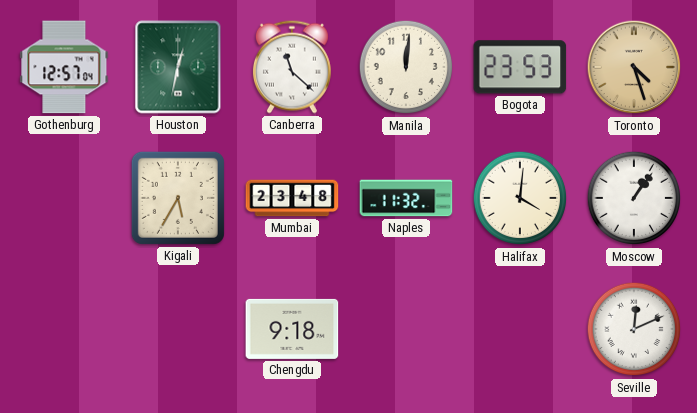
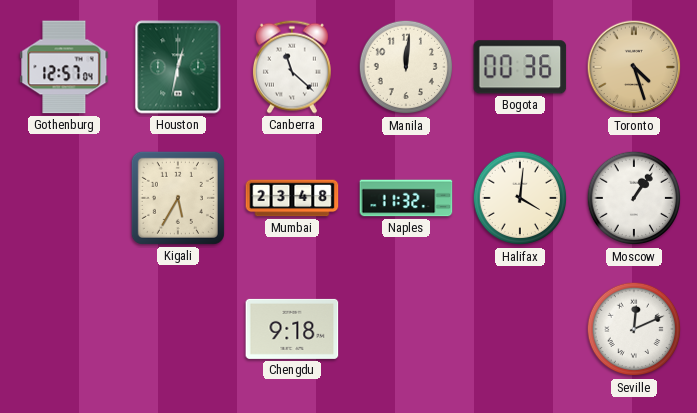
Bogota: 23:53 -> 00:36
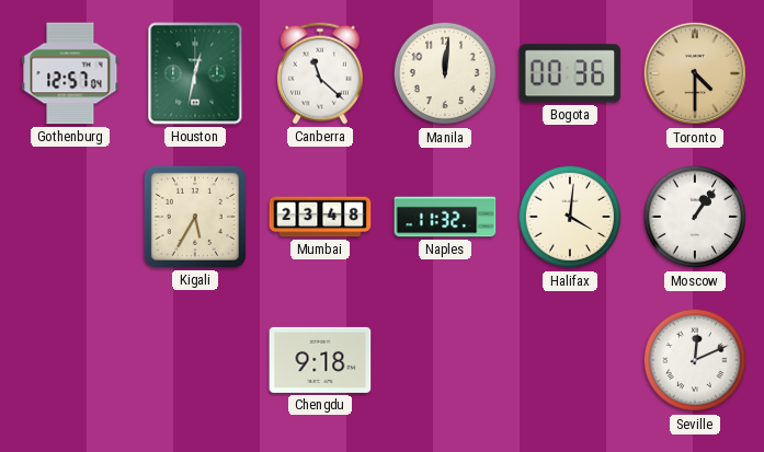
Toronto: 4:27 -> 4:30
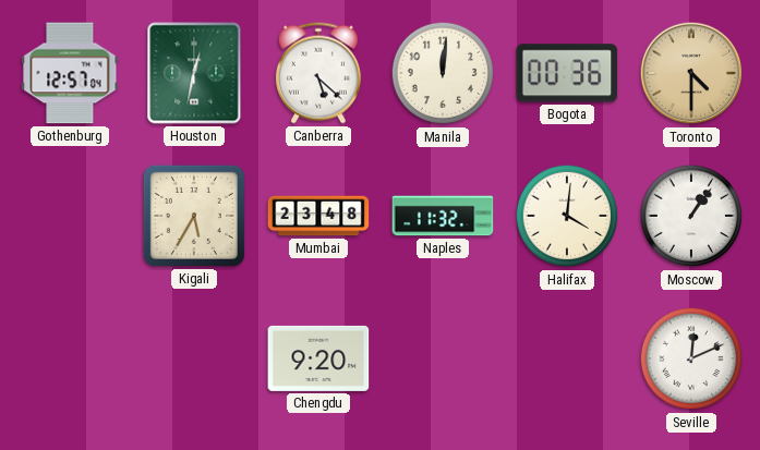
Canberra: 11:22 -> 5:22
Chengdu: 9:18 -> 9:20
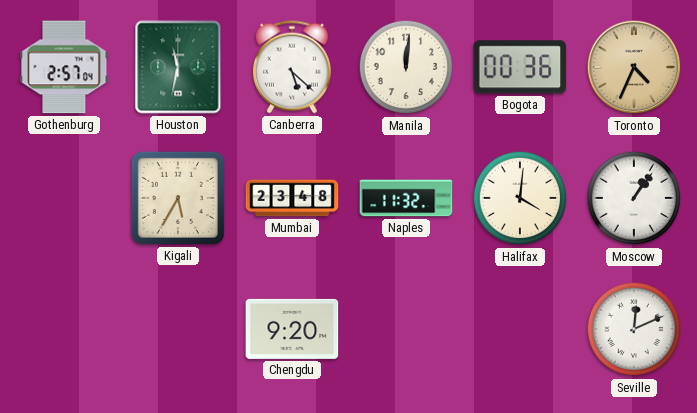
Gothenburg: 12:57 -> 2:57
Houston: 12:32 -> 11:32
Toronto: 4:30 -> 4:34
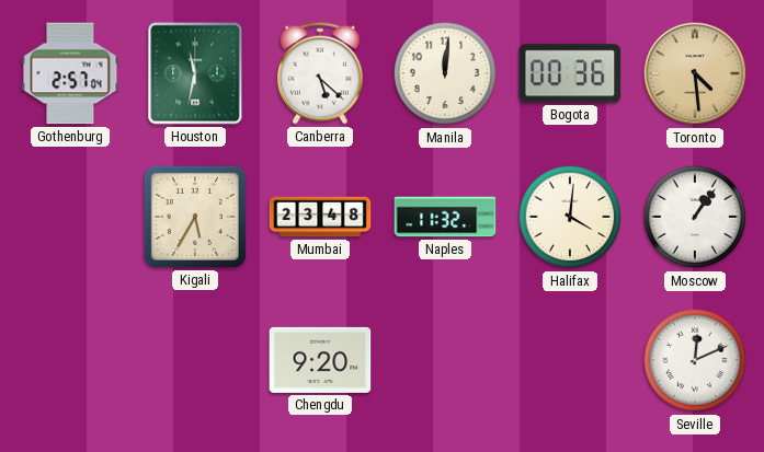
Toronto: 4:34 -> 4:29
